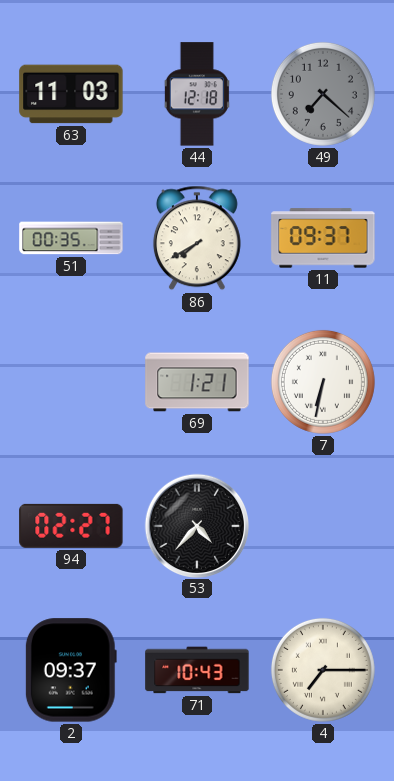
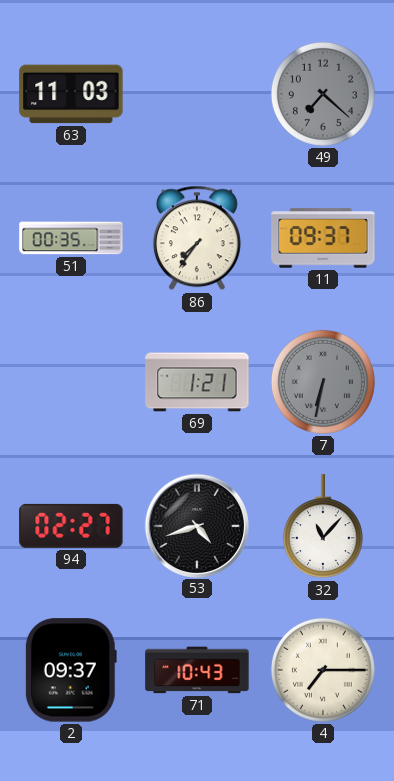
44: 12:18 -> none
86: 7:40 -> 7:36
7 dial: white -> grey
53: 4:37 -> 4:42
32: none -> 11:07
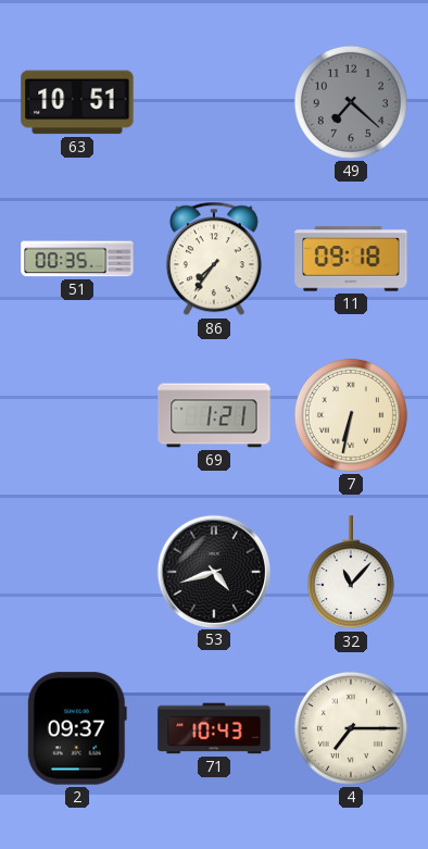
63: 11:03 -> 10:51
11: 09:37 -> 09:18
7 dial: grey -> cream
94: 02:27 -> none
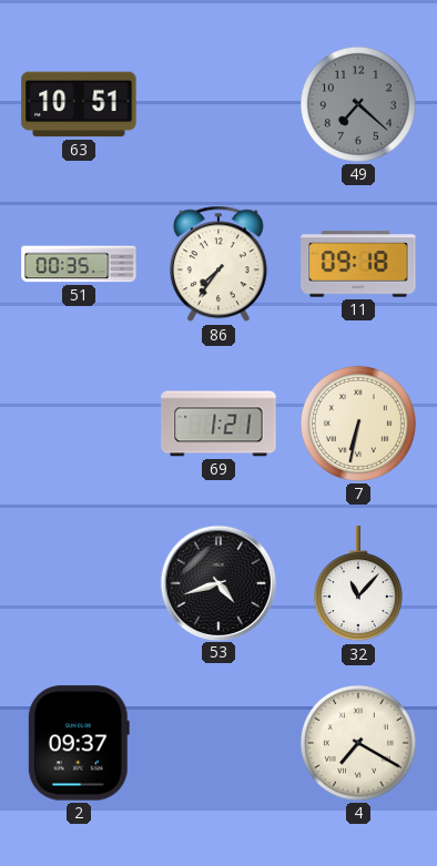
71: 10:43 -> none
4: 7:15 -> 7:20
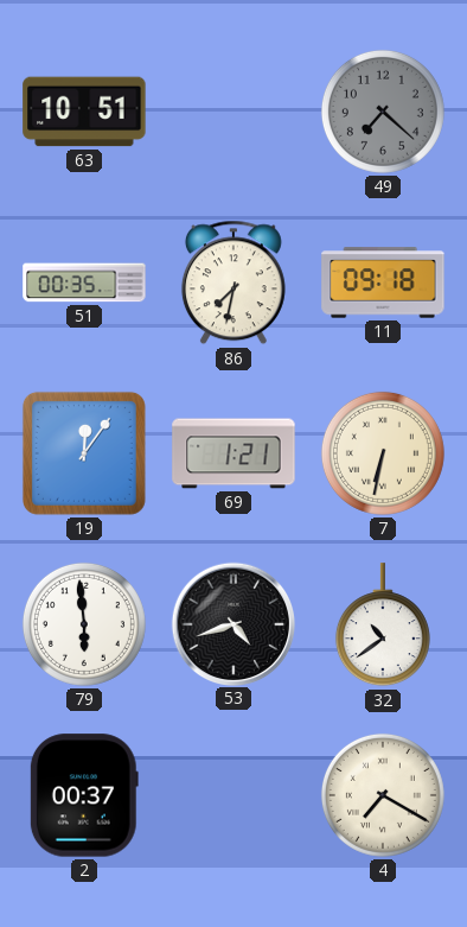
86: 7:36 -> 7:32
19: none -> 12:06
79: none -> 5:59
32: 11:07 -> 10:39
2: 09:37 -> 00:37
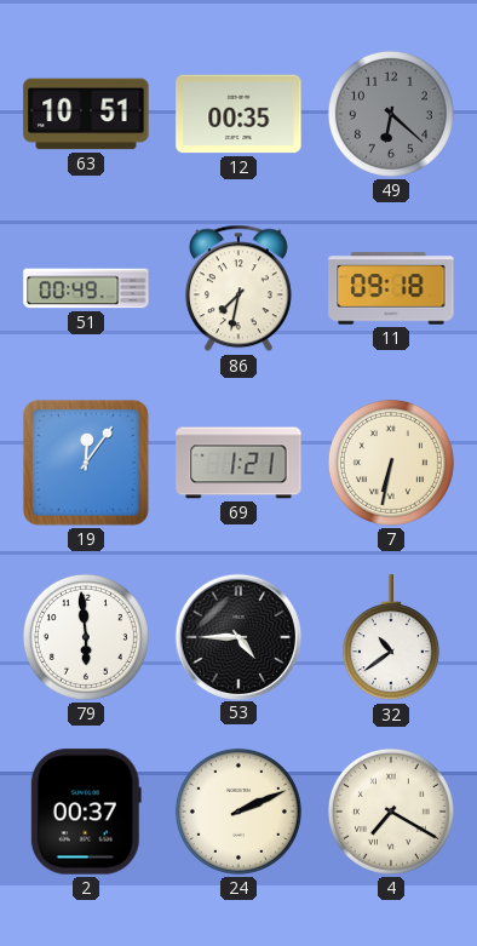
12: none -> 00:35
49: 7:22 -> 6:22
51: 00:35 -> 00:49
53: 4:42 -> 4:45
24: none -> 2:11
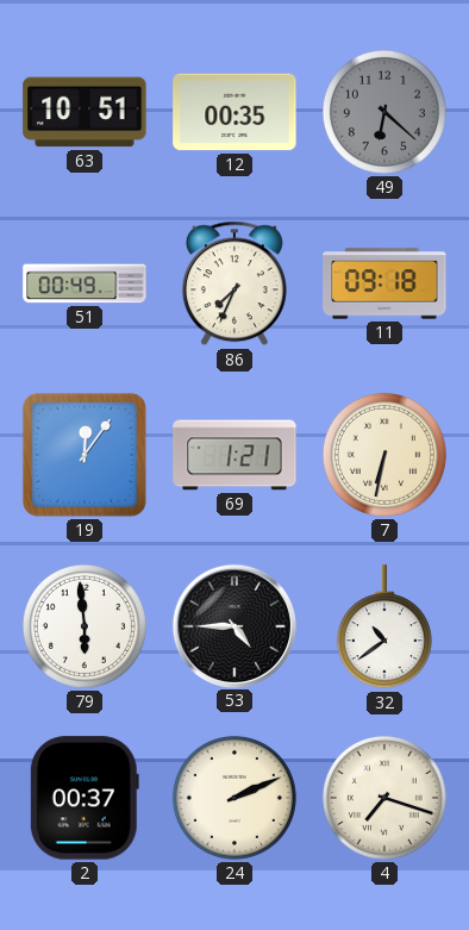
86: 7:32 -> 7:34
4: 7:20 -> 7:18
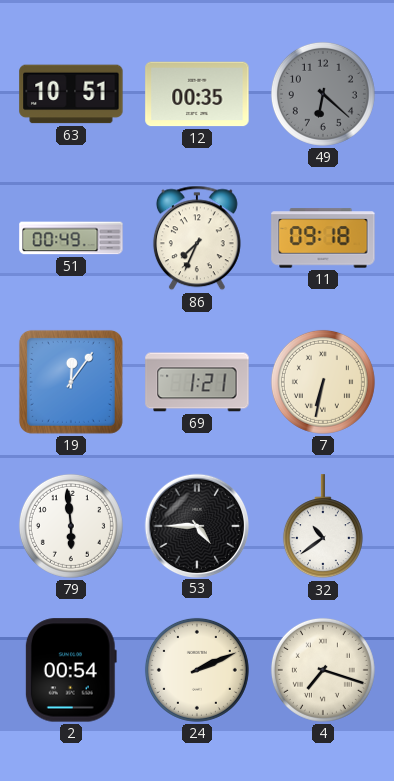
2: 00:37 -> 00:54
